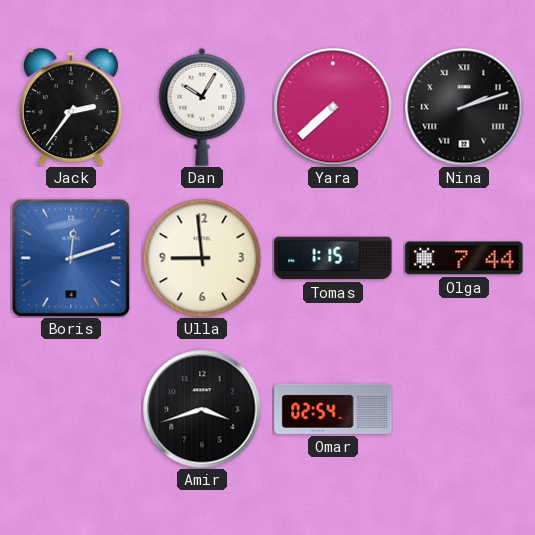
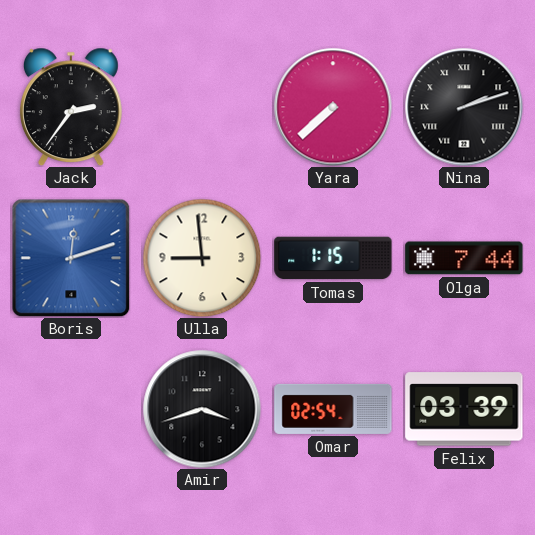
Dan: 10:05 -> none
Felix: none -> 03:39
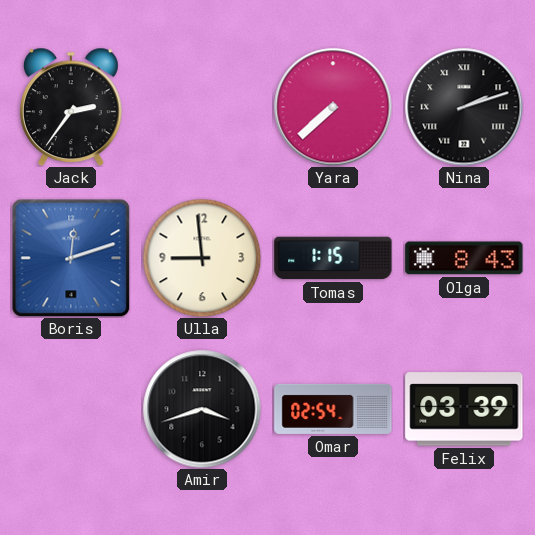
Olga: 7:44 -> 8:43
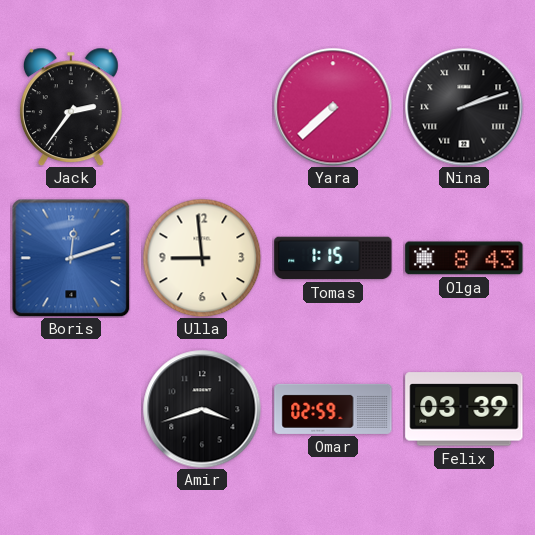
Omar: 02:54 -> 02:59
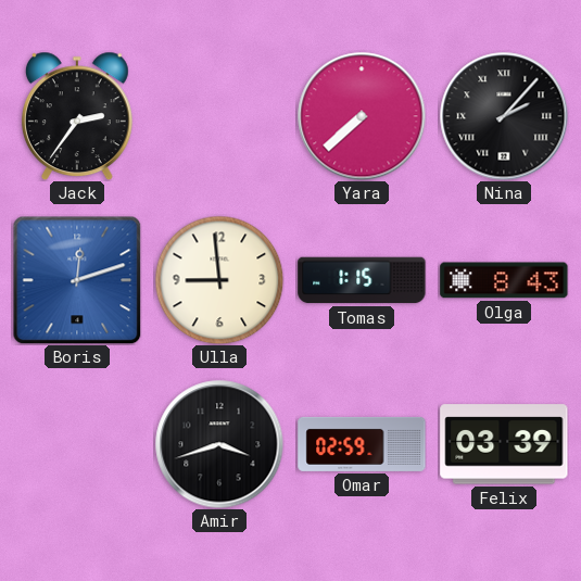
Nina: 2:12 -> 2:07
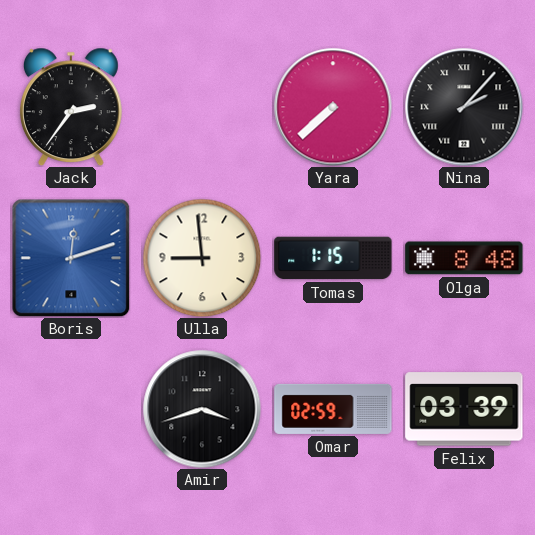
Olga: 8:43 -> 8:48
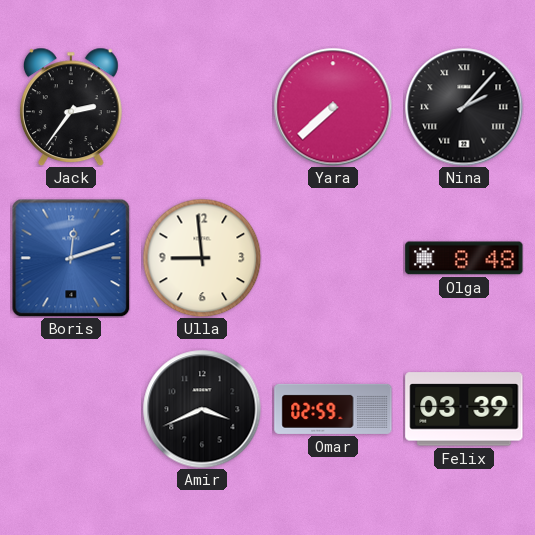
Tomas: 1:15 -> none
Amir: 3:42 -> 3:41
